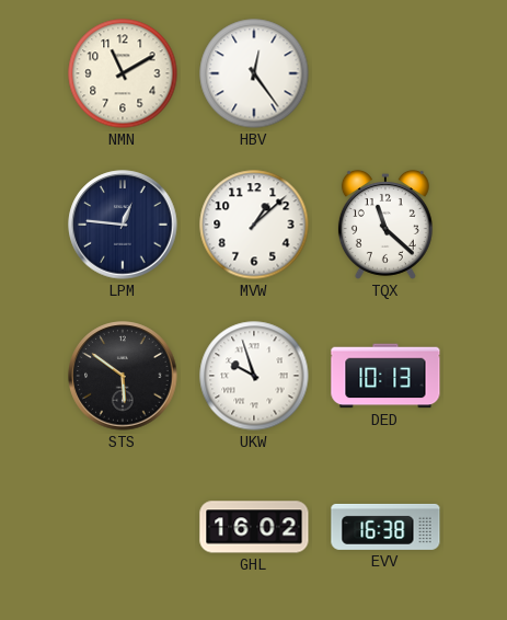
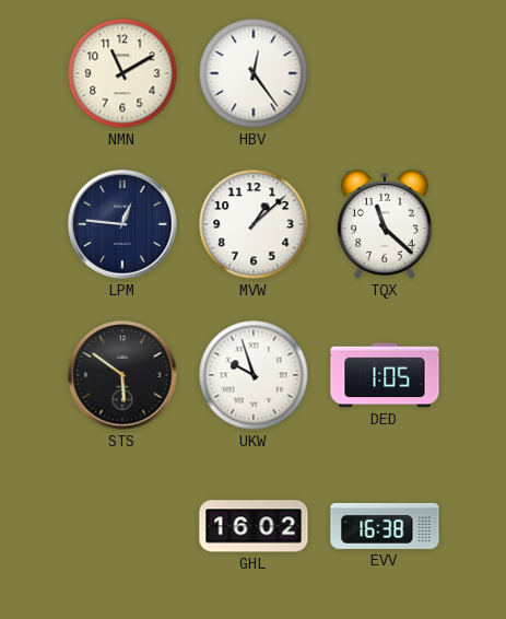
DED: 10:13 -> 1:05
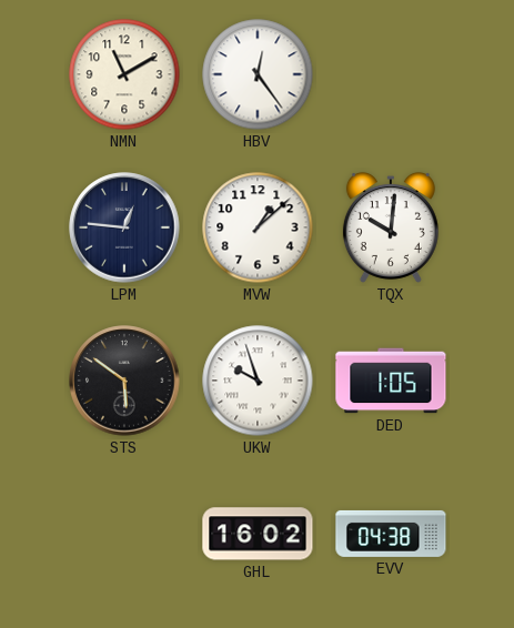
TQX: 11:22 -> 10:01
EVV: 16:38 -> 04:38
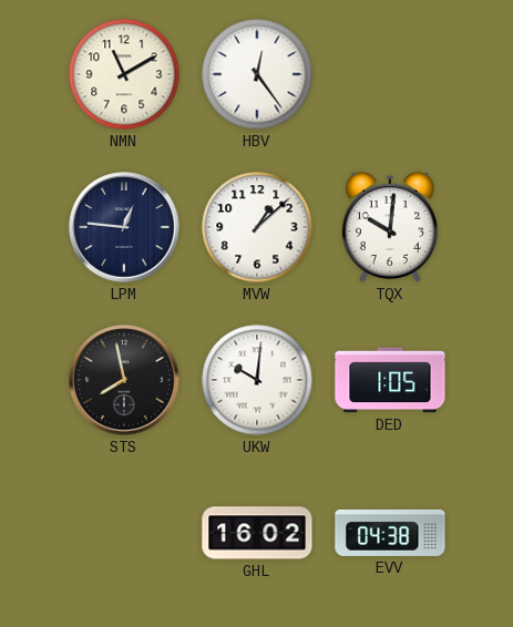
STS: 5:51 -> 7:58
UKW: 9:57 -> 10:01
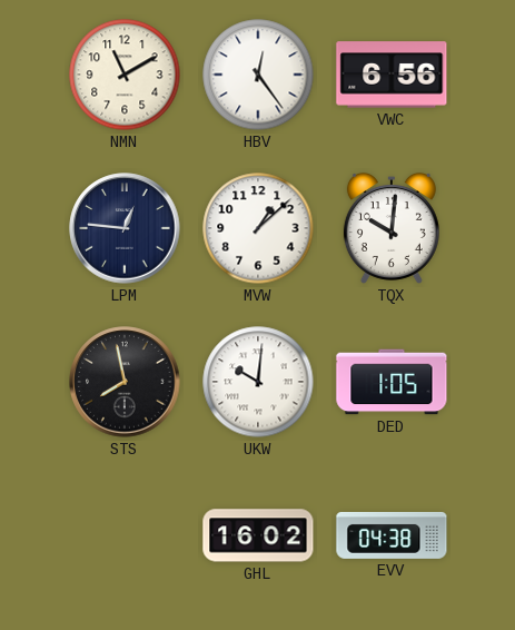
VWC: none -> 6:56
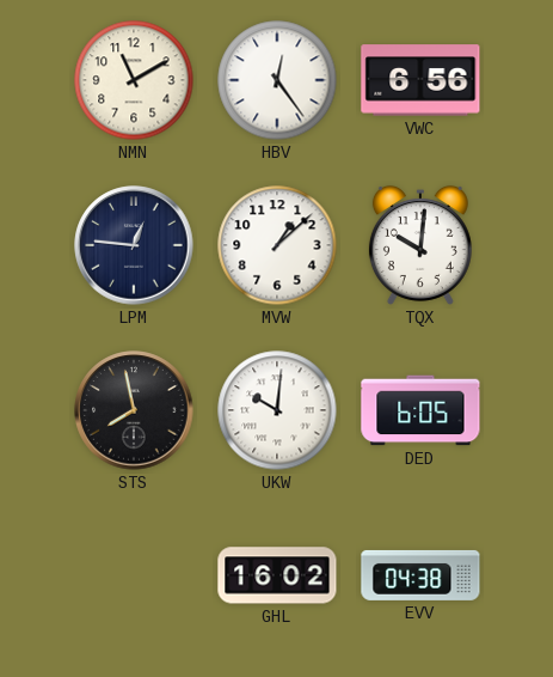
DED: 1:05 -> 6:05
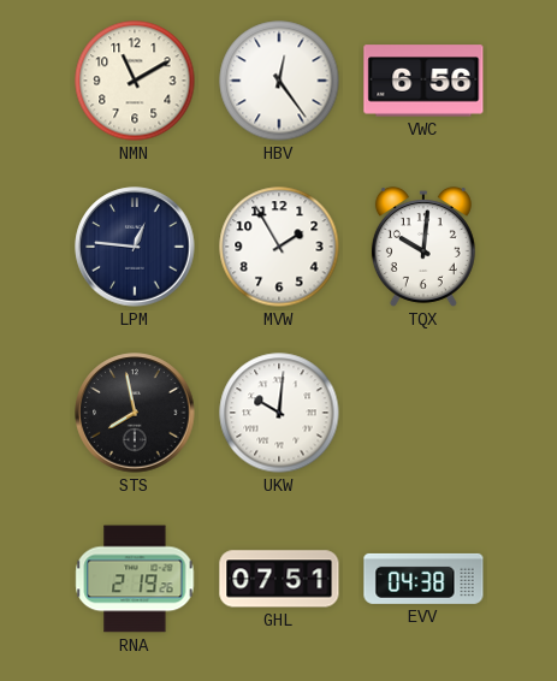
MVW: 1:08 -> 1:55
DED: 6:05 -> none
RNA: none -> 2:19
GHL: 16:02 -> 07:51
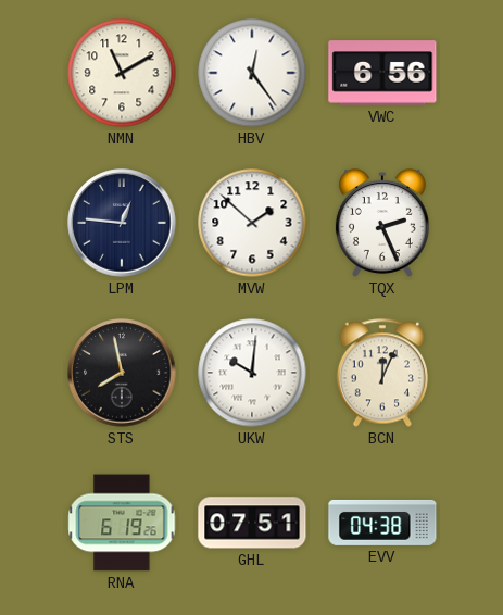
MVW: 1:55 -> 1:52
TQX: 10:01 -> 2:26
BCN: none -> 12:04
RNA: 2:19 -> 6:19
